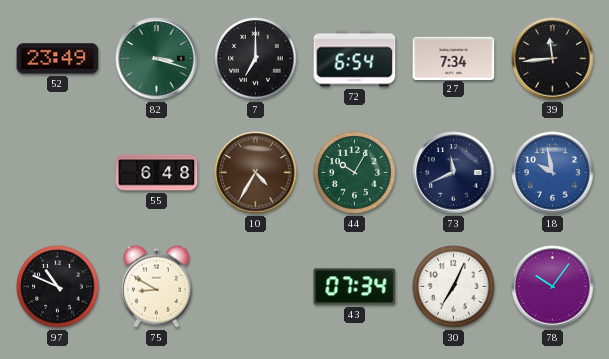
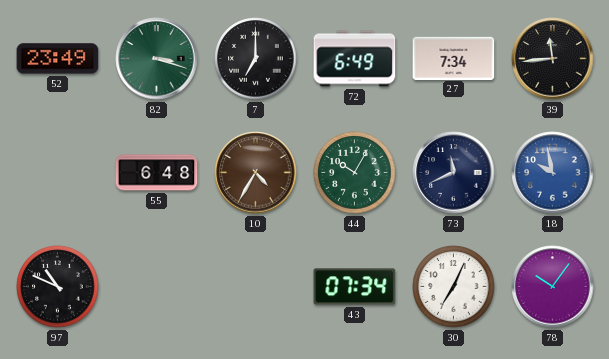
72: 6:54 -> 6:49
75: 8:50 -> none
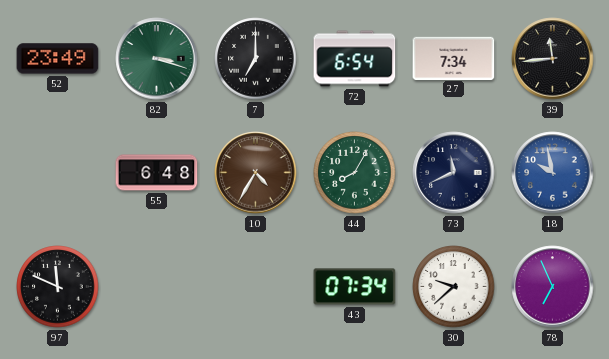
72: 6:49 -> 6:54
44: 10:05 -> 8:05
97: 10:49 -> 11:49
30: 7:04 -> 9:38
78: 10:06 -> 6:56
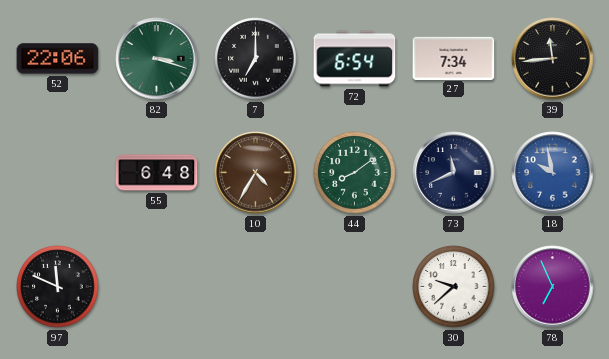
52: 23:49 -> 22:06
44: 8:05 -> 8:09
43: 07:34 -> none
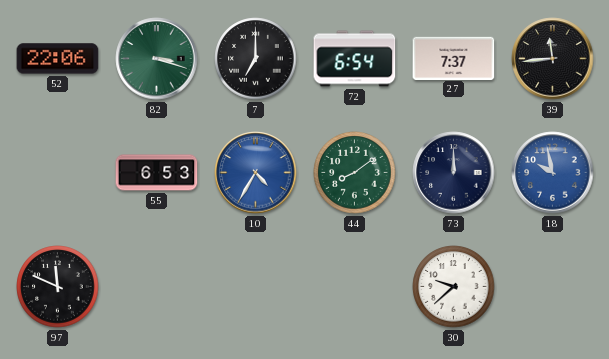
27: 7:34 -> 7:37
55: 6:48 -> 6:53
10 dial: brown -> blue
73: 11:41 -> 12:00
78: 6:56 -> none
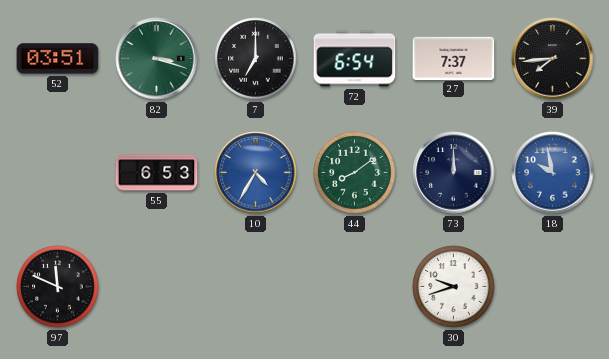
52: 22:06 -> 03:51
39: 11:44 -> 7:44
30: 9:38 -> 9:42
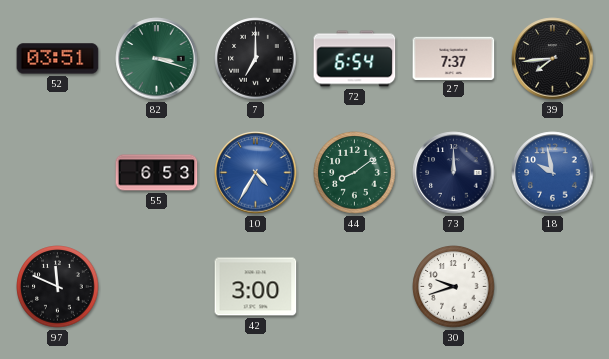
42: none -> 3:00
